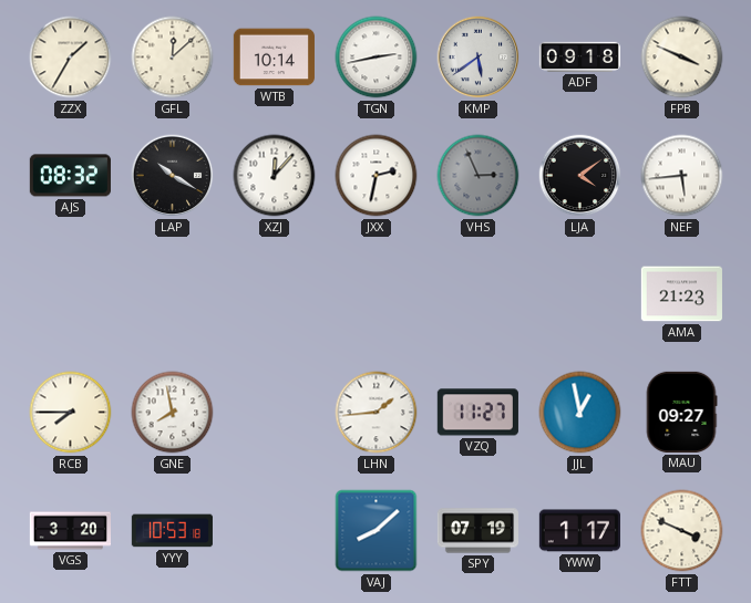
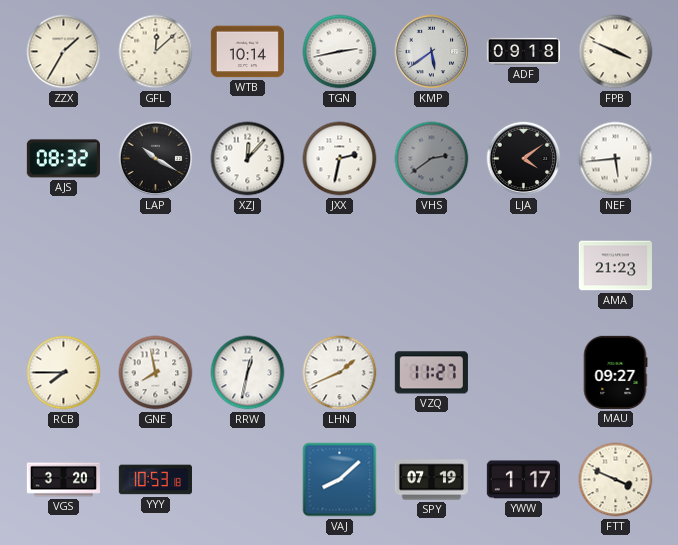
VHS: 2:56 -> 2:39
RRW: none -> 12:32
LHN: 1:44 -> 1:41
JJL: 12:58 -> none
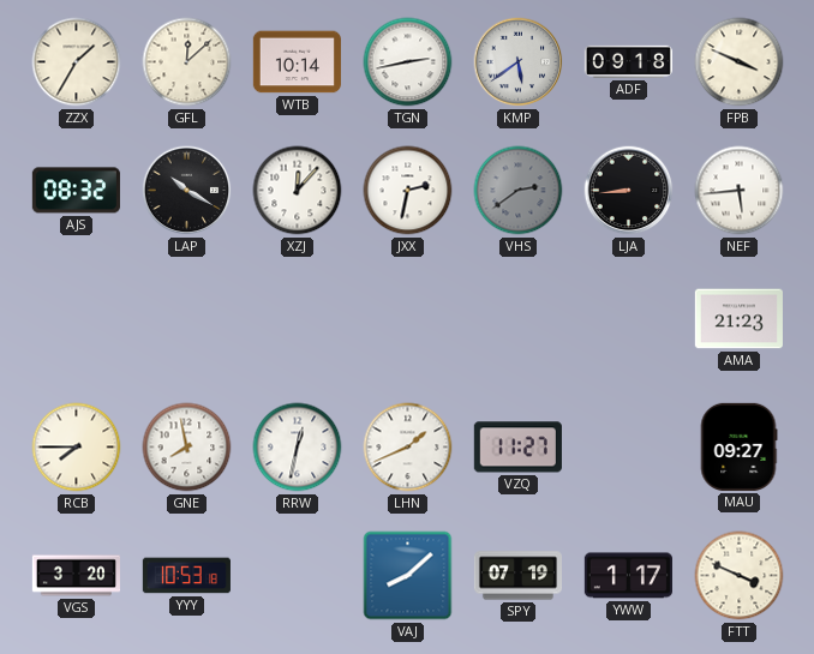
LJA: 4:09 -> 8:44
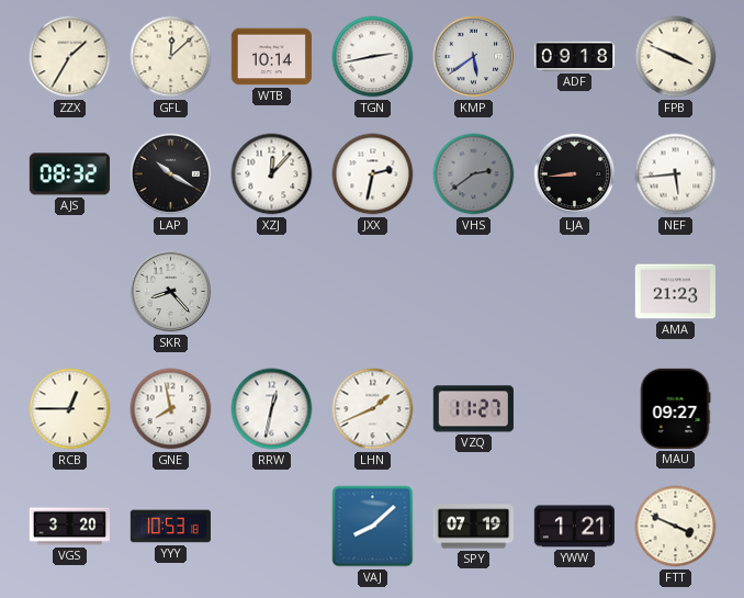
SKR: none -> 8:23
RCB: 7:45 -> 12:45
YWW: 1:17 -> 1:21
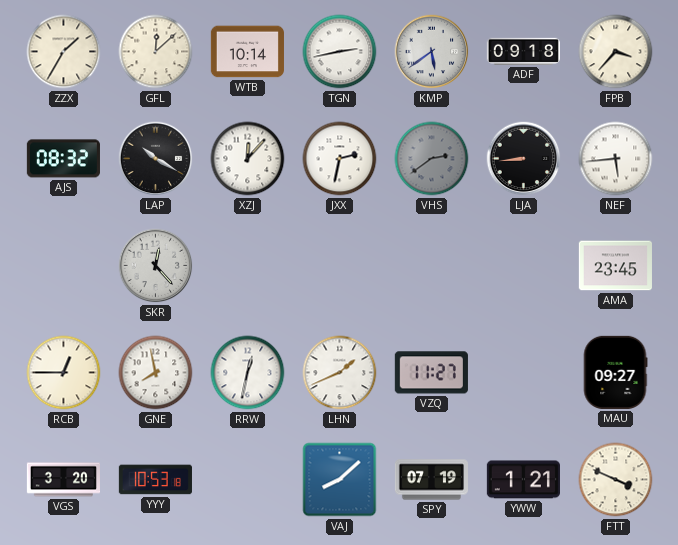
FPB: 3:49 -> 3:37
SKR: 8:23 -> 12:23
AMA: 21:23 -> 23:45
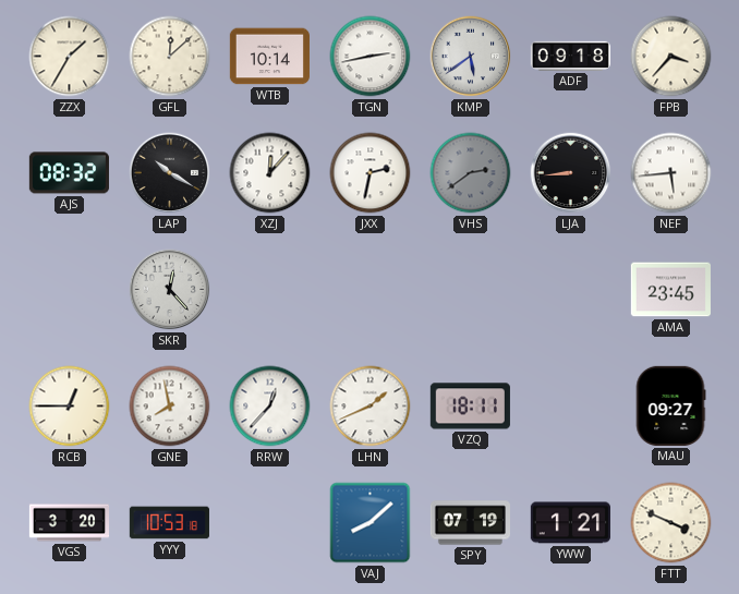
RRW: 12:32 -> 12:37
VZQ: 11:27 -> 18:11
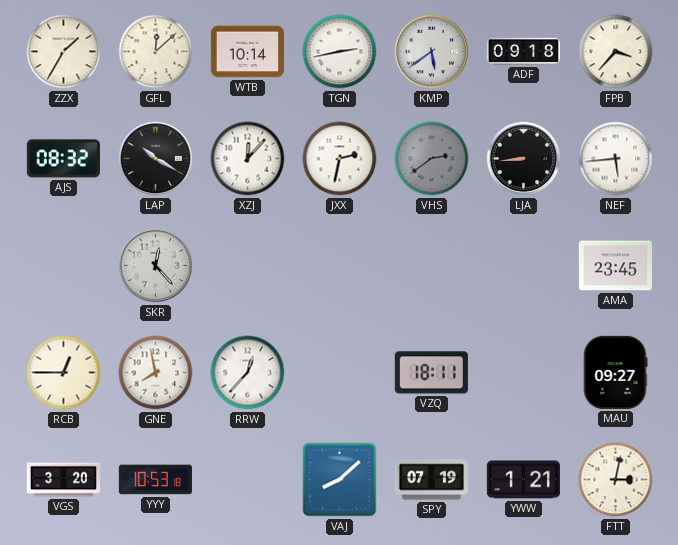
LHN: 1:41 -> none
FTT: 3:49 -> 3:02
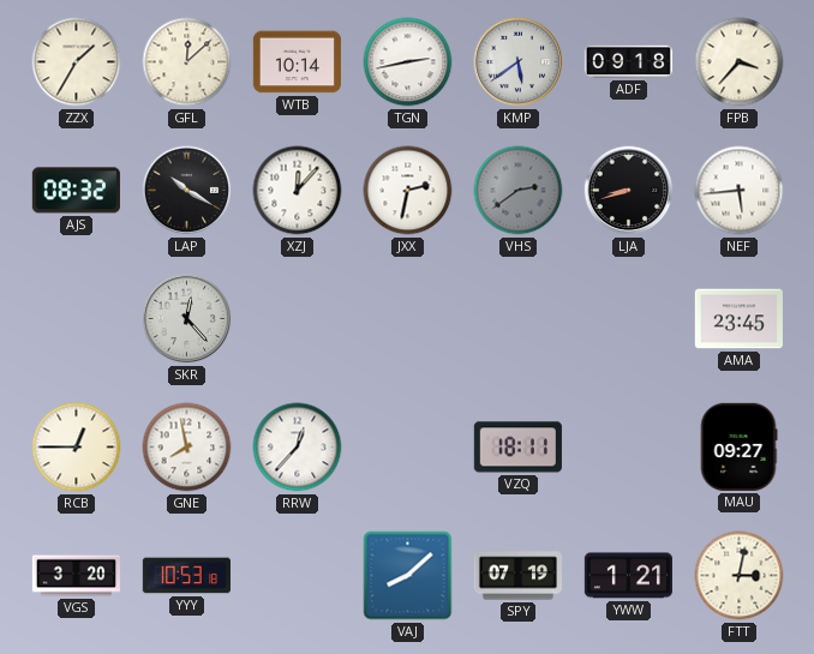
LJA: 8:44 -> 8:42
